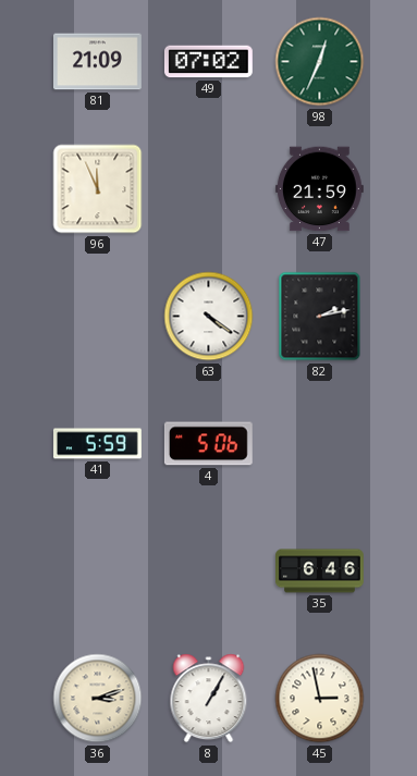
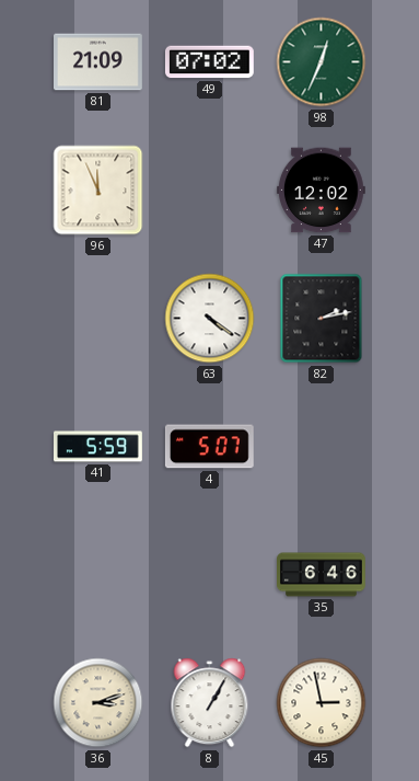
47: 21:59 -> 12:02
4: 5:06 -> 5:07
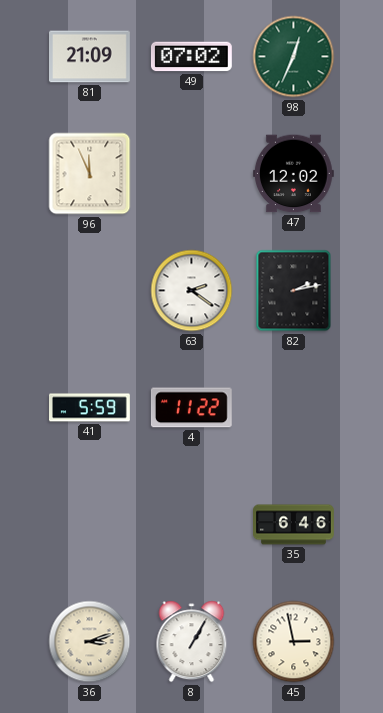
63: 4:21 -> 2:21
4: 5:07 -> 11:22
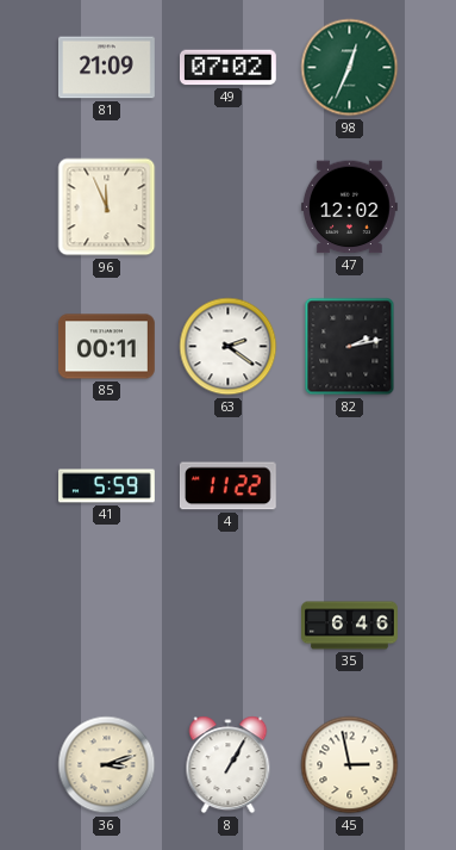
85: none -> 00:11
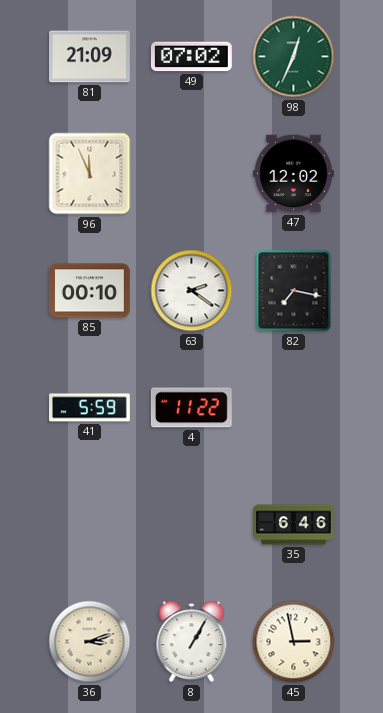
85: 00:11 -> 00:10
82: 2:13 -> 7:17
